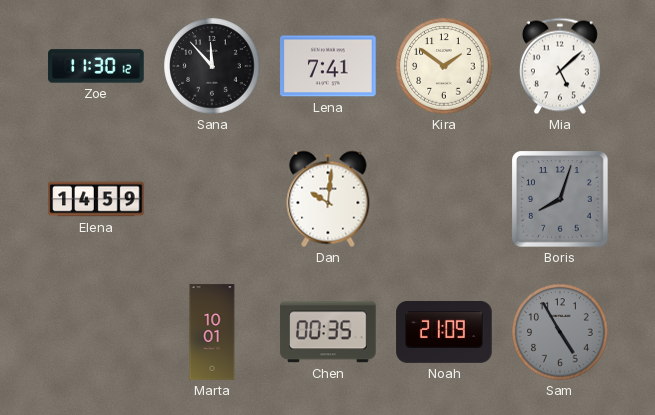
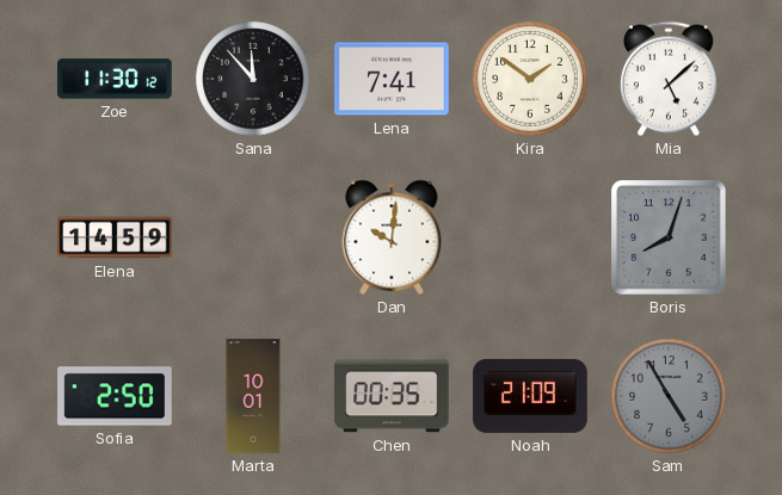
Sofia: none -> 2:50
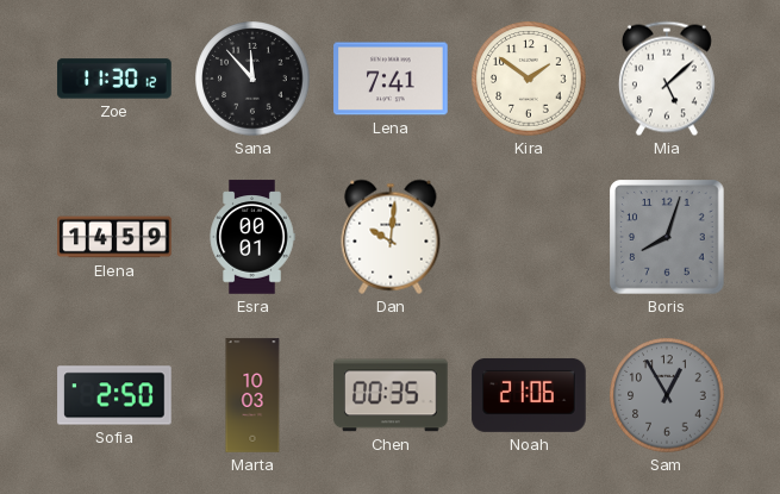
Esra: none -> 00:01
Marta: 10:01 -> 10:03
Noah: 21:09 -> 21:06
Sam: 4:55 -> 12:55
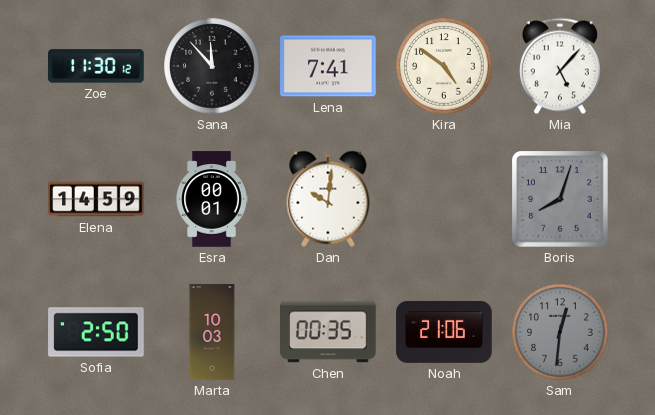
Kira: 1:51 -> 4:51
Mia: 5:08 -> 5:07
Sam: 12:55 -> 12:31
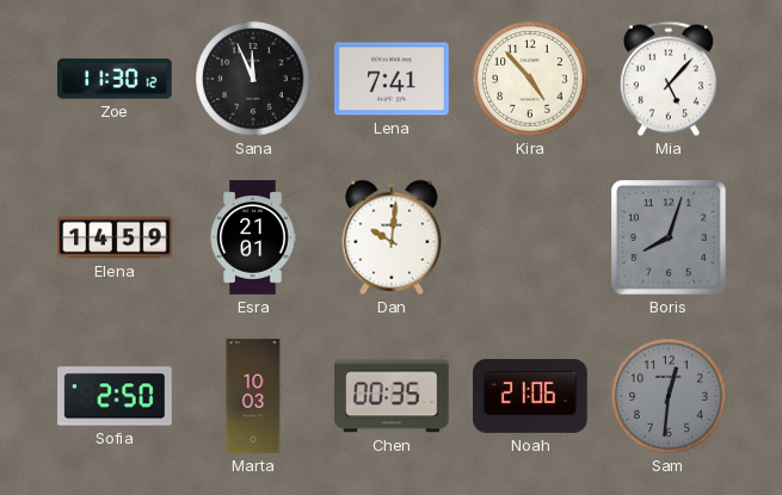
Sana: 11:53 -> 11:56
Kira: 4:51 -> 4:53
Esra: 00:01 -> 21:01
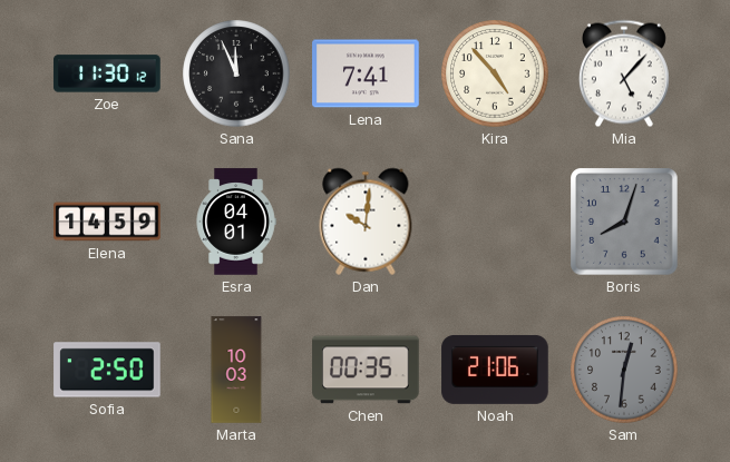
Esra: 21:01 -> 04:01
